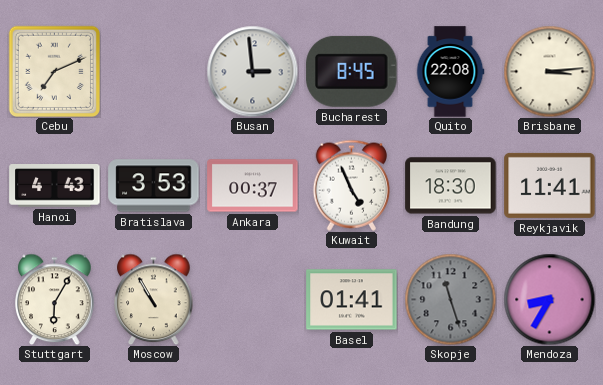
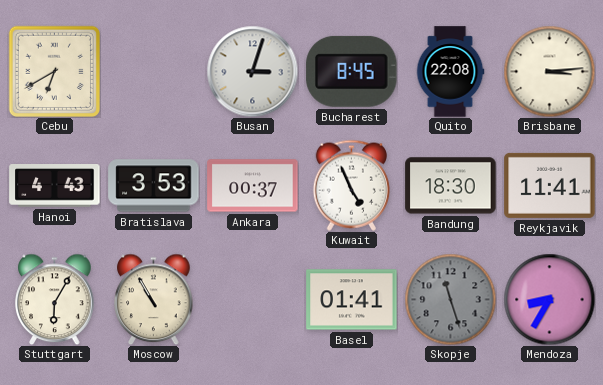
Cebu: 7:11 -> 6:40
Busan: 2:59 -> 3:03
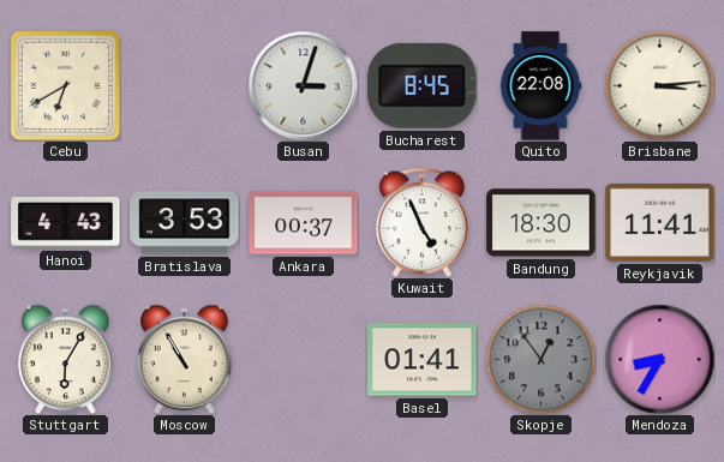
Skopje: 11:27 -> 12:54
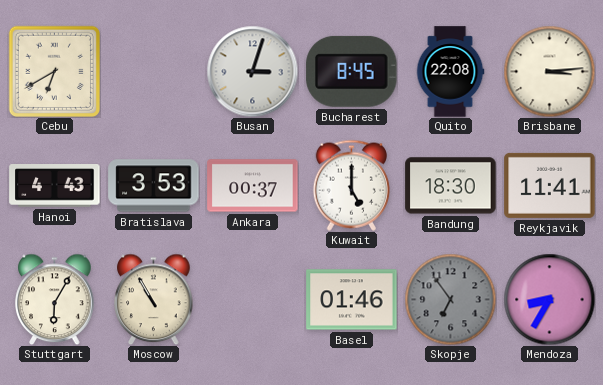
Kuwait: 4:56 -> 5:00
Basel: 01:41 -> 01:46
Skopje: 12:54 -> 6:54
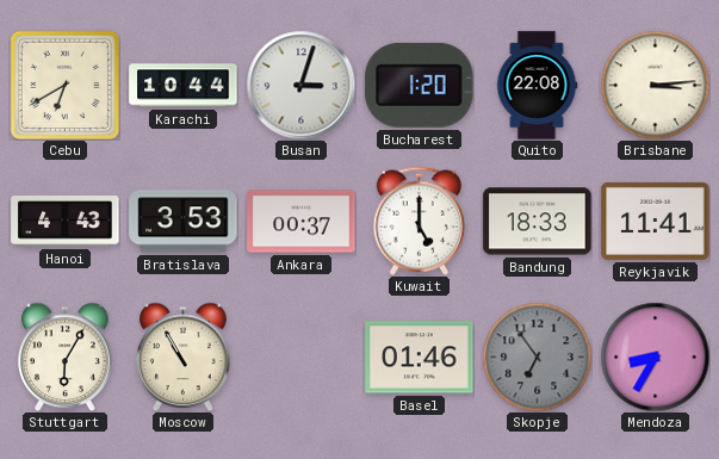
Karachi: none -> 10:44
Bucharest: 8:45 -> 1:20
Bandung: 18:30 -> 18:33
